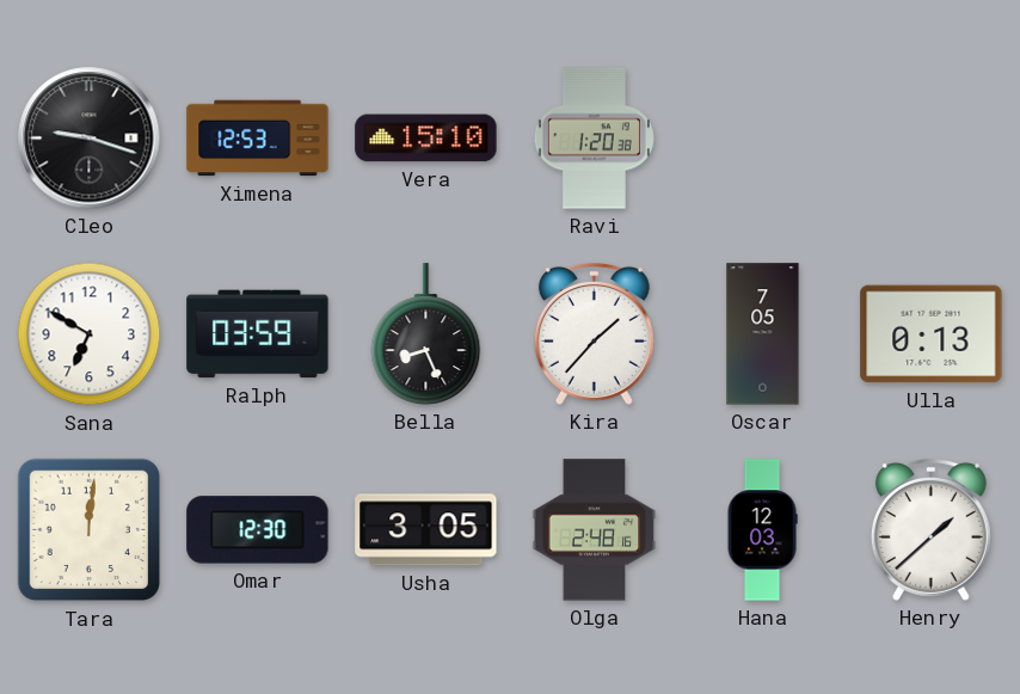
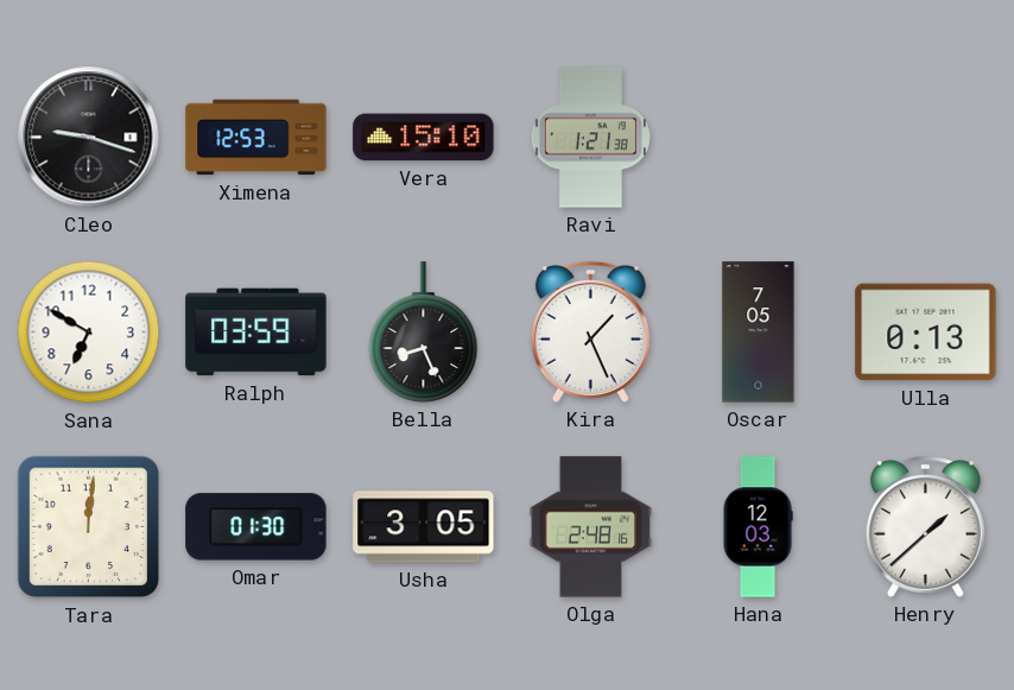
Ravi: 1:20 -> 1:21
Kira: 1:37 -> 1:26
Omar: 12:30 -> 01:30
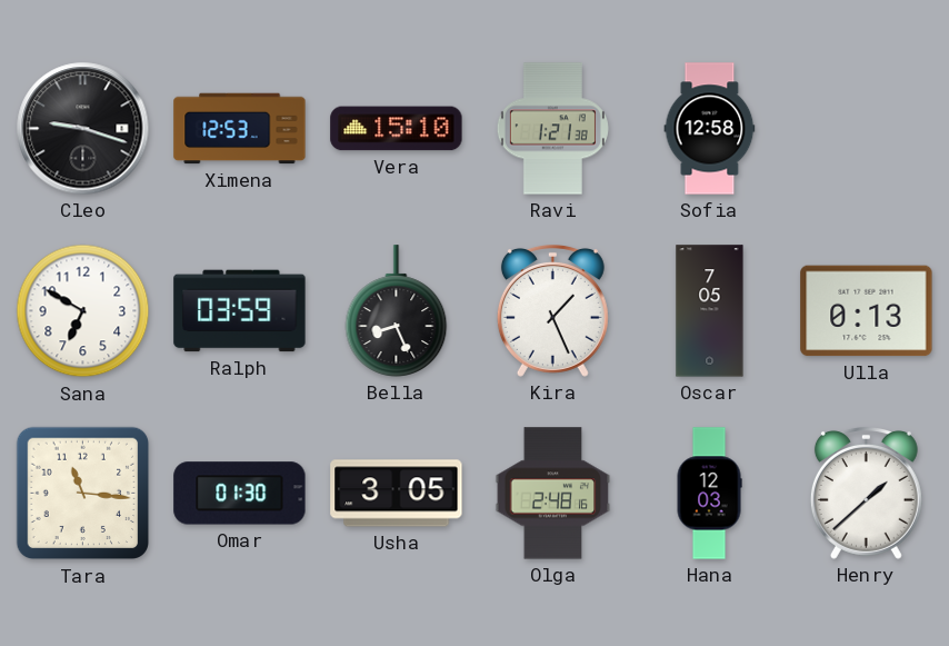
Sofia: none -> 12:58
Tara: 12:01 -> 11:16
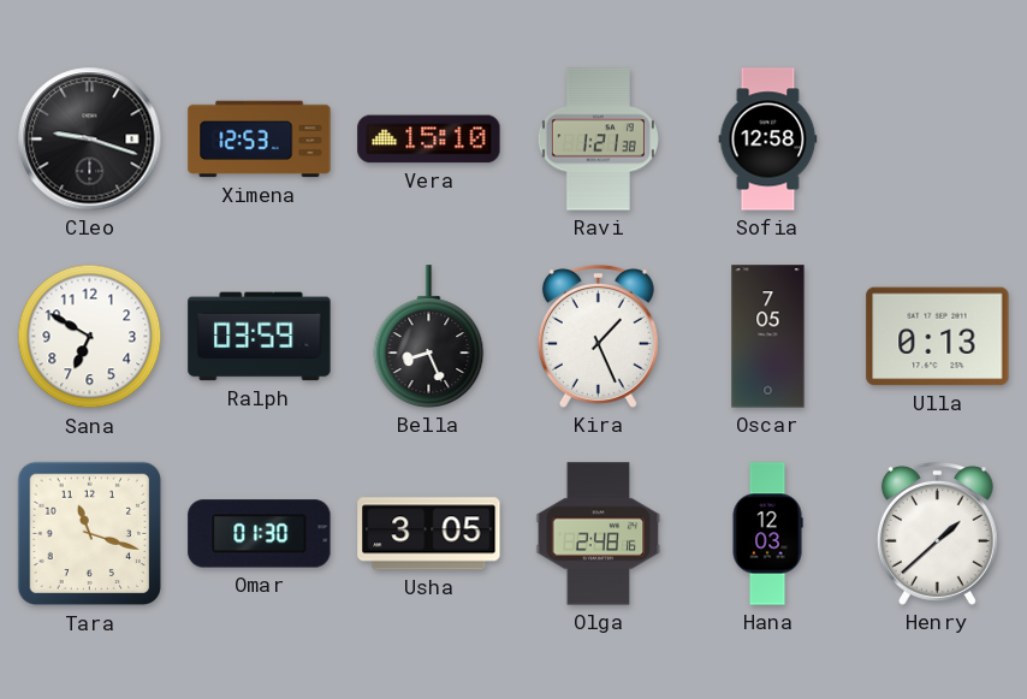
Tara: 11:16 -> 11:18
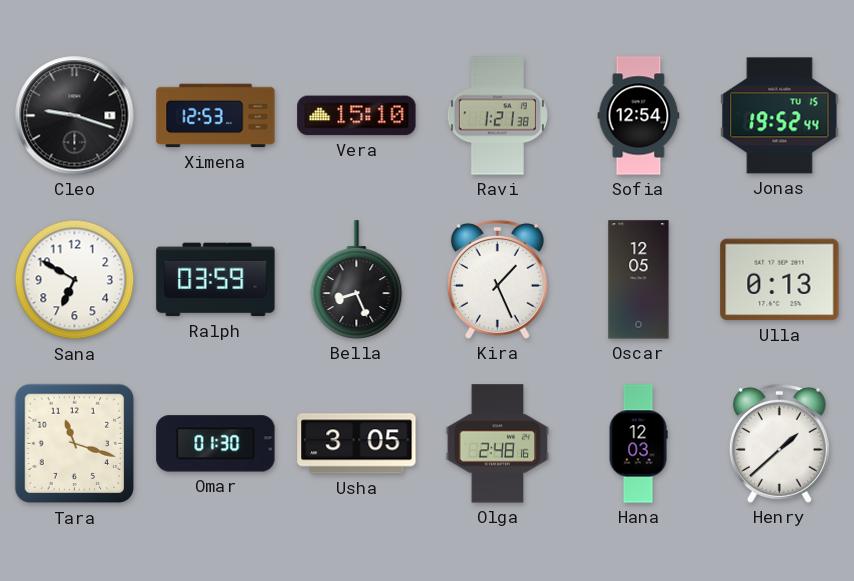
Sofia: 12:58 -> 12:54
Jonas: none -> 19:52
Oscar: 7:05 -> 12:05
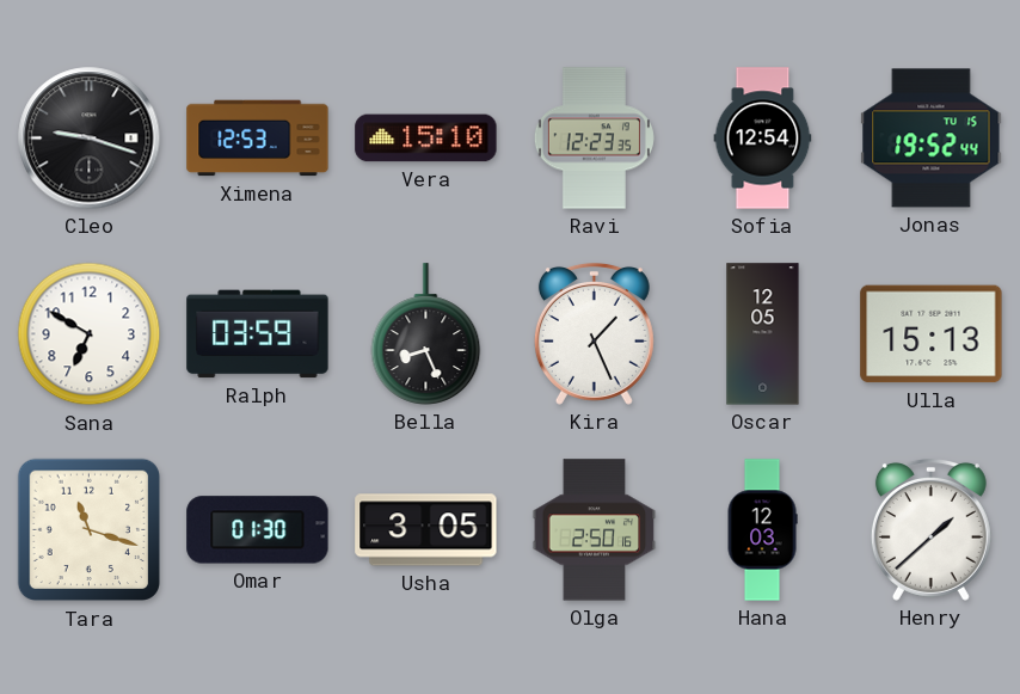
Ravi: 1:21 -> 12:23
Ulla: 0:13 -> 15:13
Olga: 2:48 -> 2:50
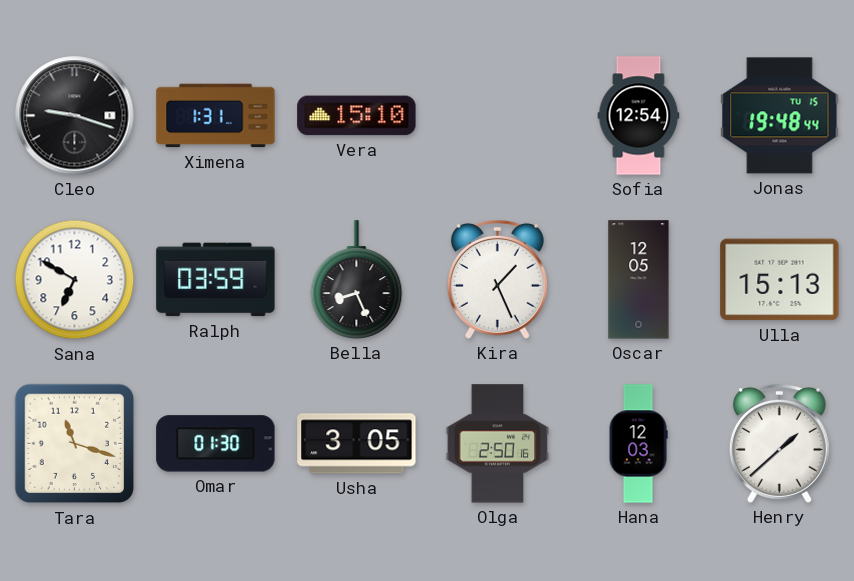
Ximena: 12:53 -> 1:31
Ravi: 12:23 -> none
Jonas: 19:52 -> 19:48
